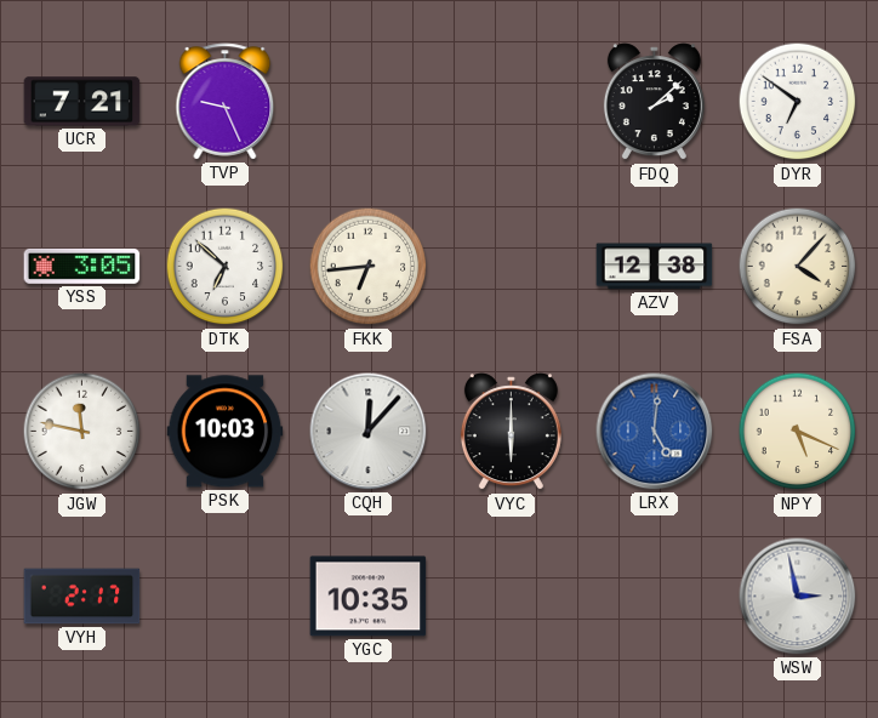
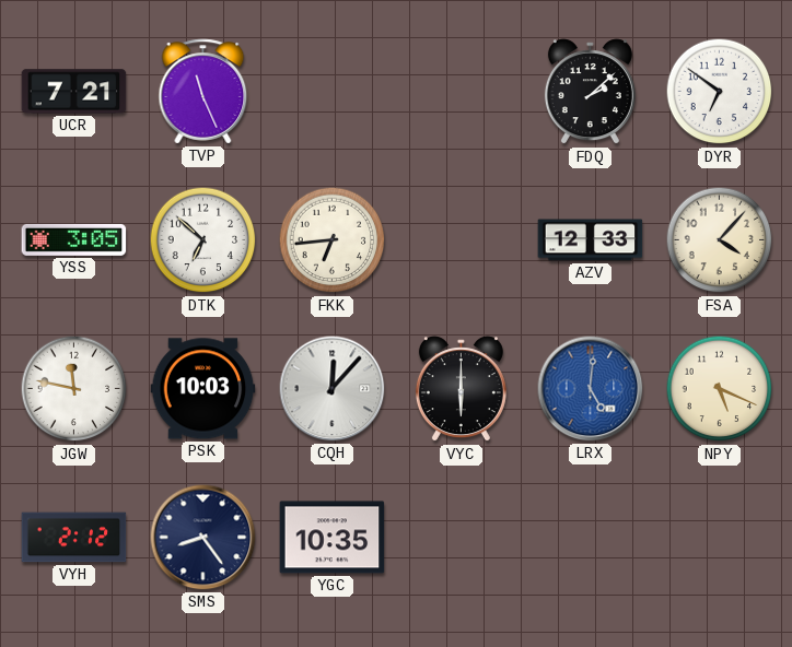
TVP: 9:26 -> 11:26
AZV: 12:38 -> 12:33
VYH: 2:17 -> 2:12
SMS: none -> 8:24
WSW: 2:58 -> none
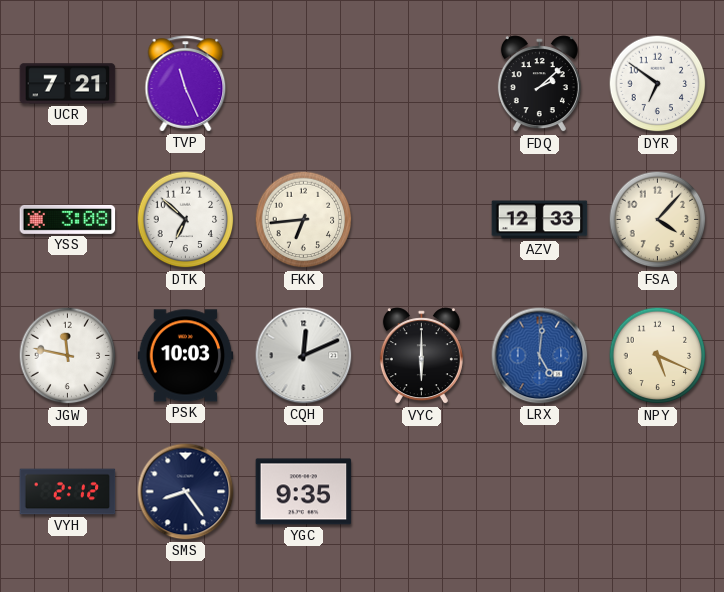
YSS: 3:05 -> 3:08
CQH: 12:07 -> 12:11
YGC: 10:35 -> 9:35
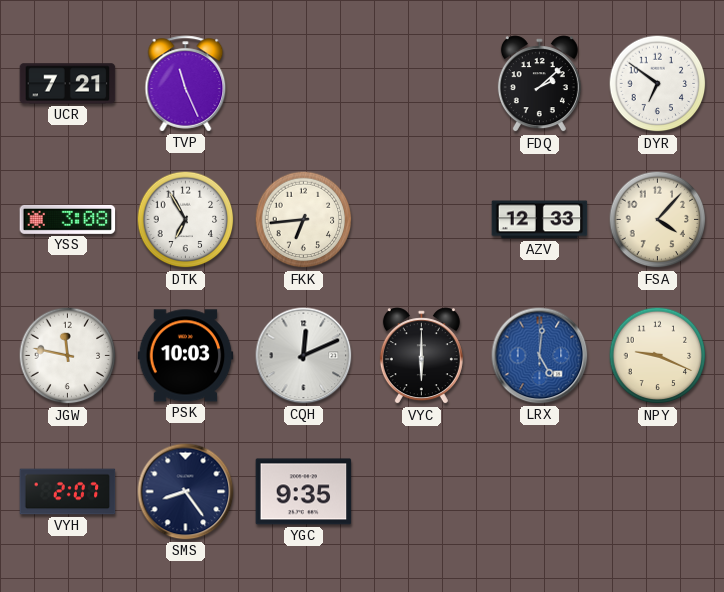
DTK: 6:52 -> 6:55
NPY: 5:19 -> 9:19
VYH: 2:12 -> 2:07
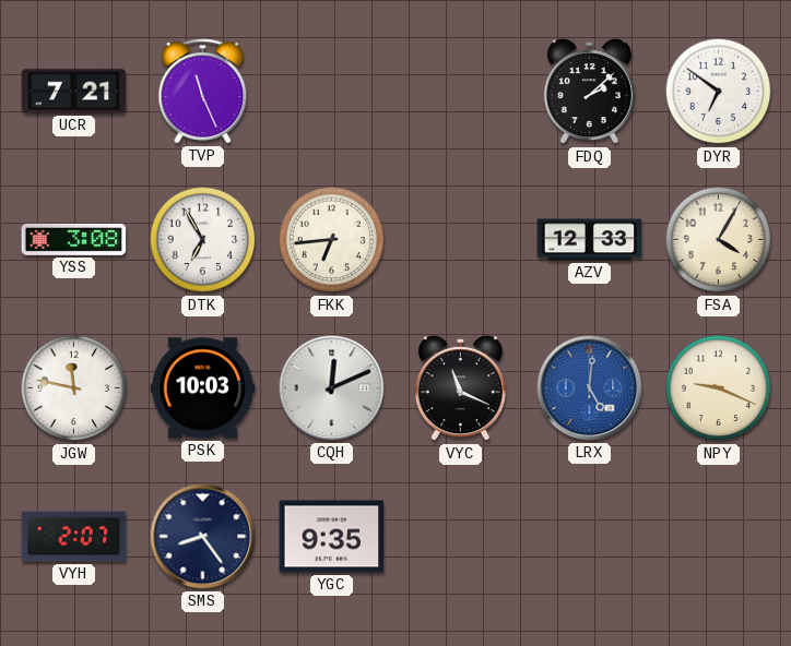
FSA: 4:07 -> 4:05
VYC: 6:00 -> 11:19
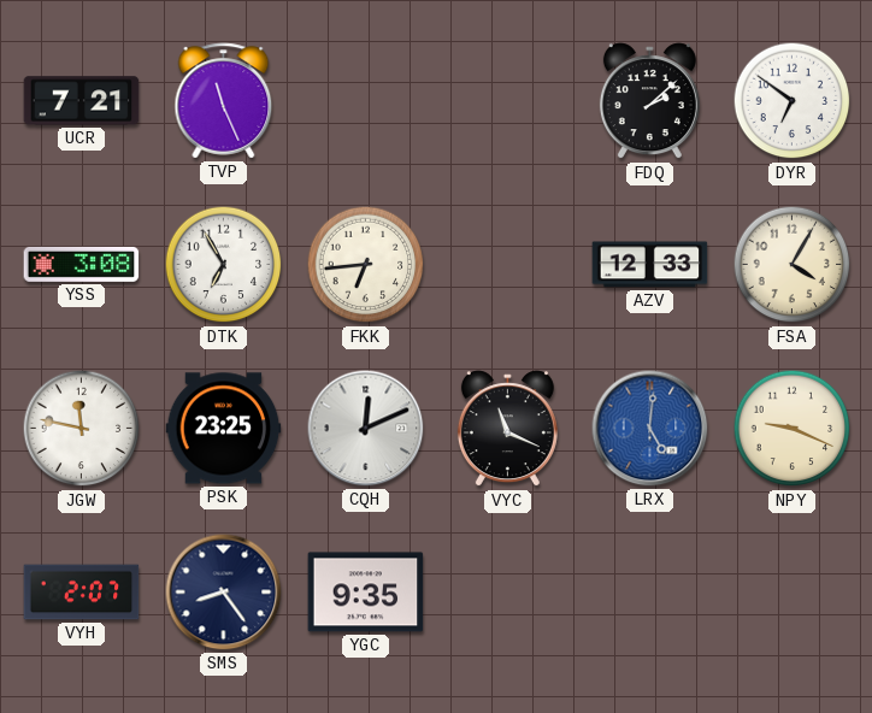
PSK: 10:03 -> 23:25
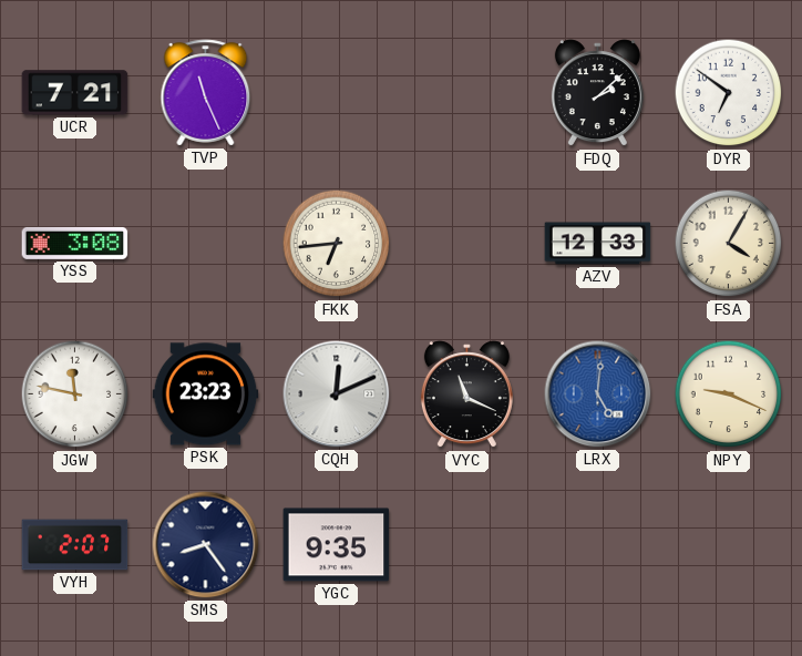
DTK: 6:55 -> none
PSK: 23:25 -> 23:23
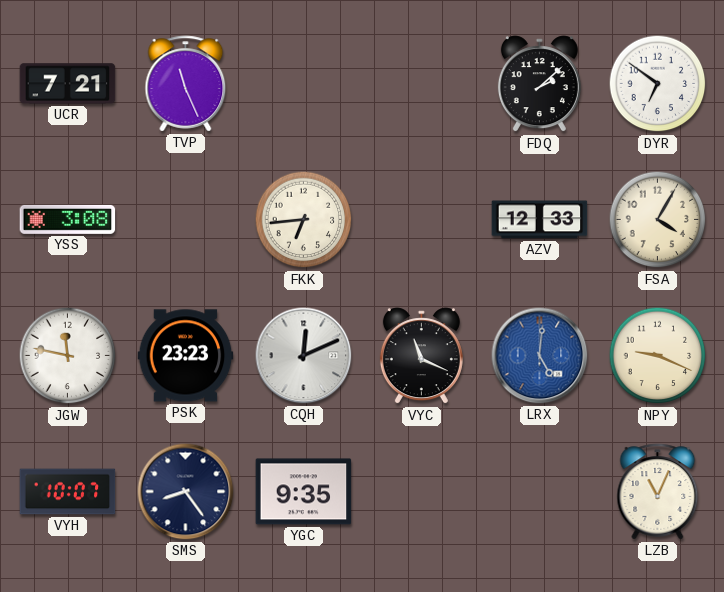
VYH: 2:07 -> 10:07
LZB: none -> 11:04
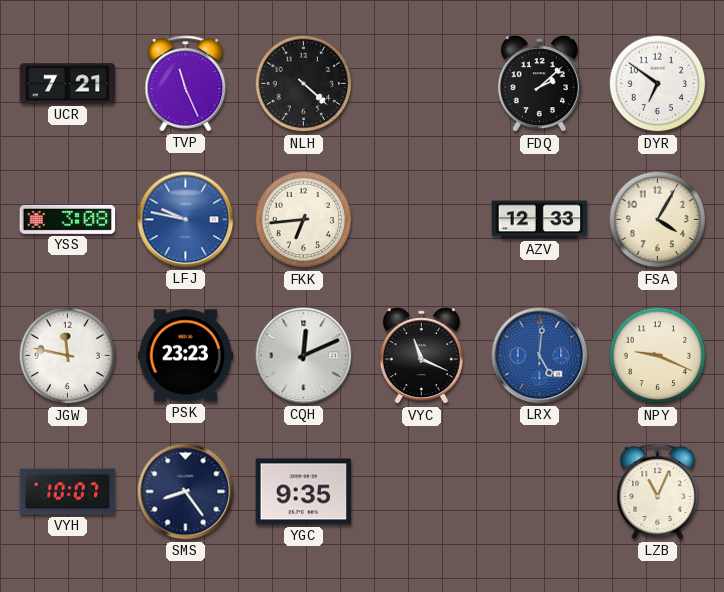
NLH: none -> 4:22
LFJ: none -> 9:47
